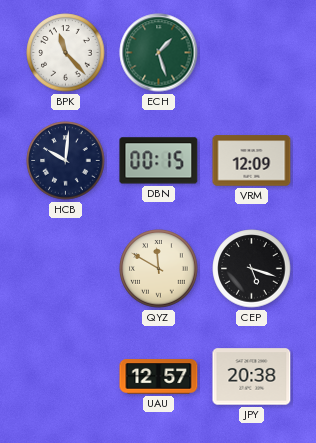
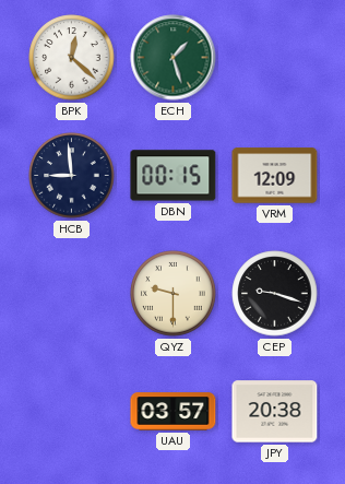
BPK: 11:23 -> 12:22
HCB: 10:01 -> 8:59
QYZ: 11:50 -> 9:30
CEP: 5:18 -> 9:18
UAU: 12:57 -> 03:57
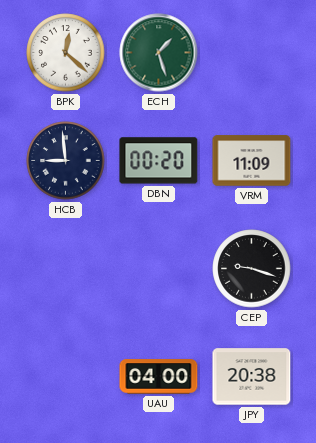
DBN: 00:15 -> 00:20
VRM: 12:09 -> 11:09
QYZ: 9:30 -> none
UAU: 03:57 -> 04:00
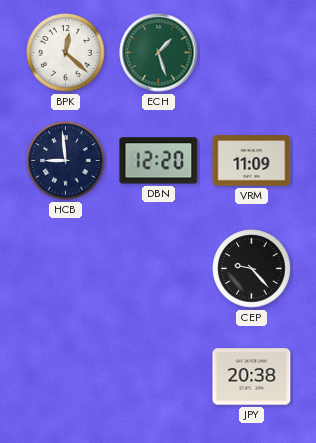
DBN: 00:20 -> 12:20
CEP: 9:18 -> 9:23
UAU: 04:00 -> none
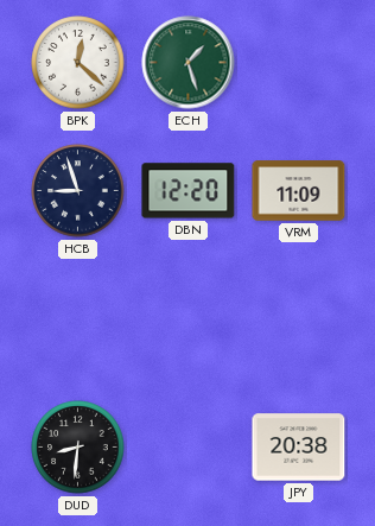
HCB: 8:59 -> 8:57
CEP: 9:23 -> none
DUD: none -> 8:31
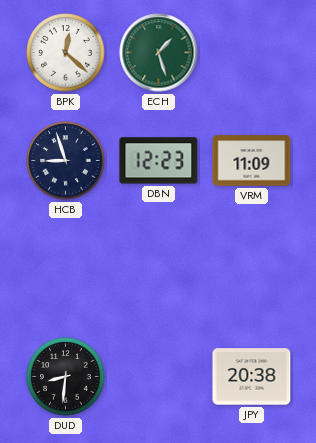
DBN: 12:20 -> 12:23
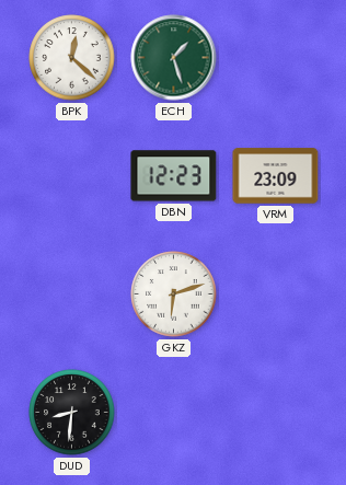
HCB: 8:57 -> none
VRM: 11:09 -> 23:09
GKZ: none -> 6:12
JPY: 20:38 -> none
